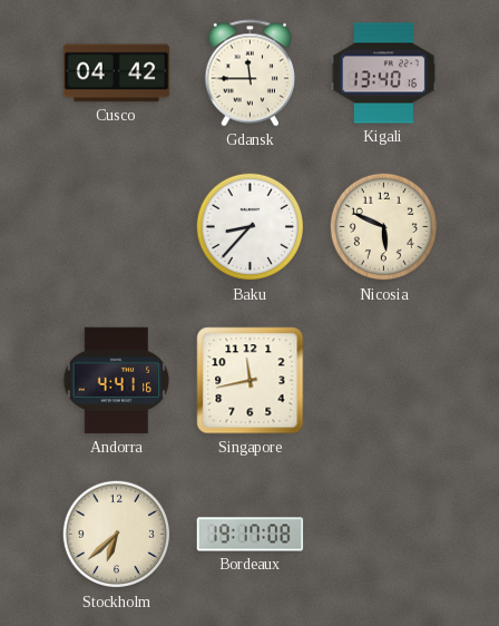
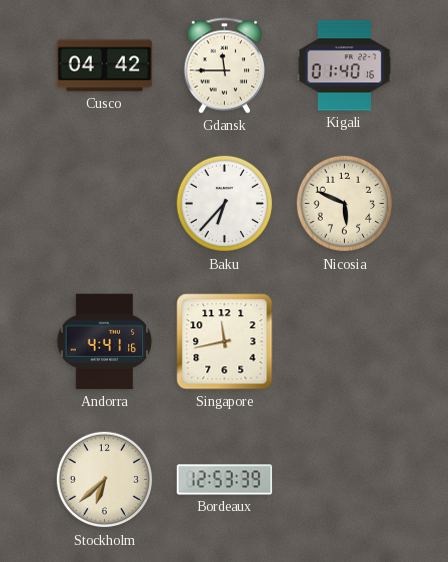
Kigali: 13:40 -> 01:40
Baku: 8:37 -> 6:37
Bordeaux: 19:17 -> 12:53
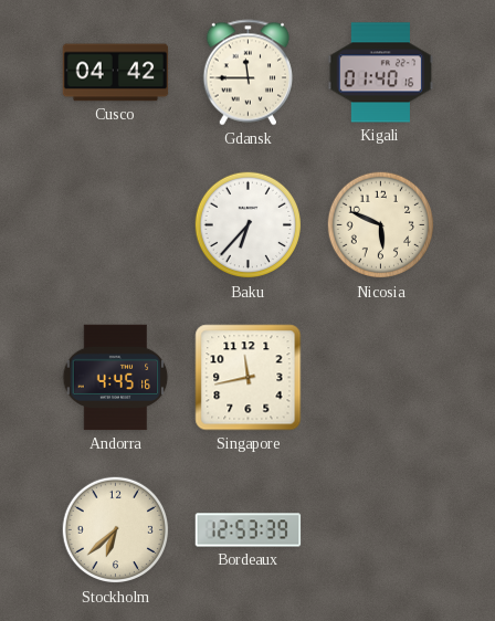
Andorra: 4:41 -> 4:45
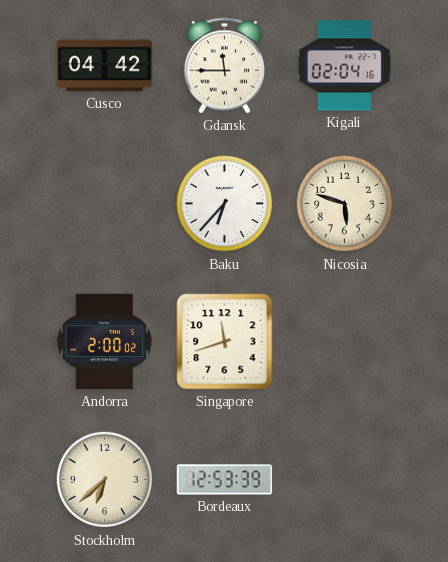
Kigali: 01:40 -> 02:04
Nicosia: 5:49 -> 5:48
Andorra: 4:45 -> 2:00
Singapore: 11:43 -> 11:42
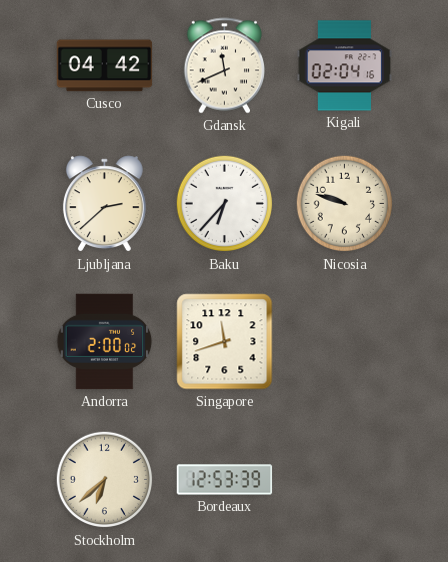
Gdansk: 11:45 -> 11:41
Ljubljana: none -> 2:38
Nicosia: 5:48 -> 9:48
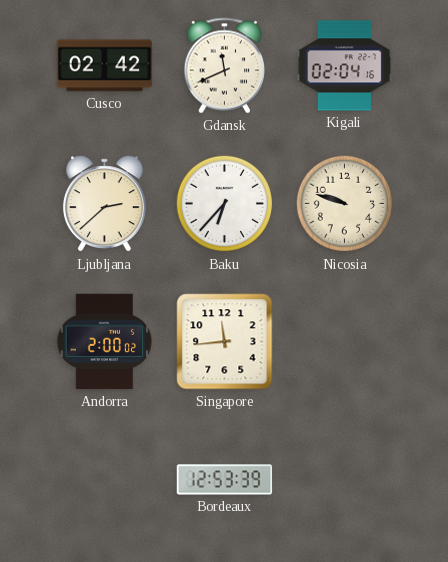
Cusco: 04:42 -> 02:42
Singapore: 11:42 -> 11:44
Stockholm: 6:38 -> none
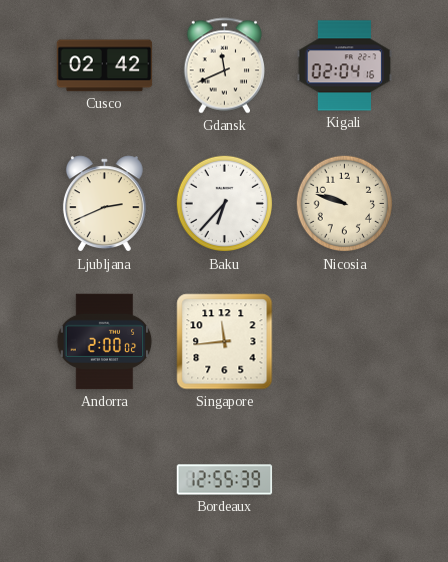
Ljubljana: 2:38 -> 2:41
Bordeaux: 12:53 -> 12:55
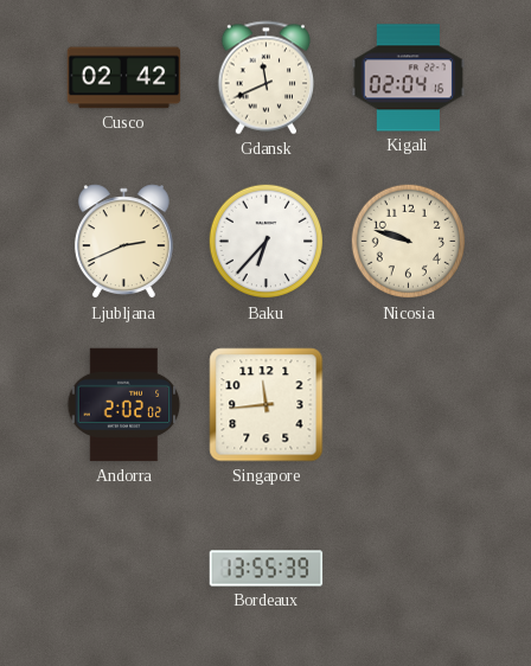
Andorra: 2:00 -> 2:02
Bordeaux: 12:55 -> 13:55
